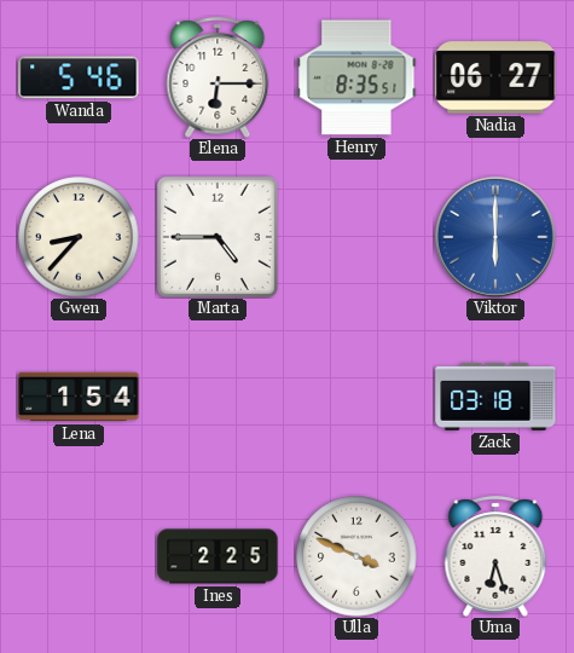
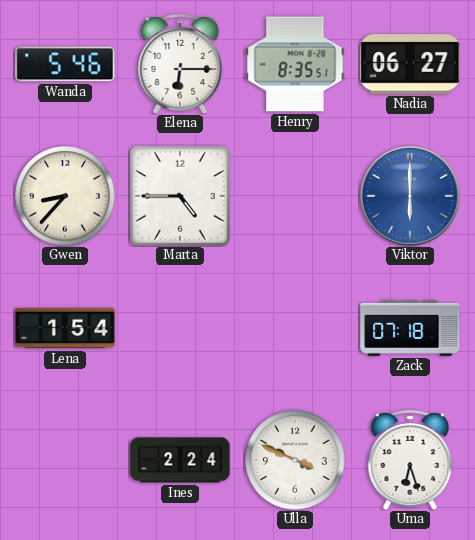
Zack: 03:18 -> 07:18
Ines: 2:25 -> 2:24
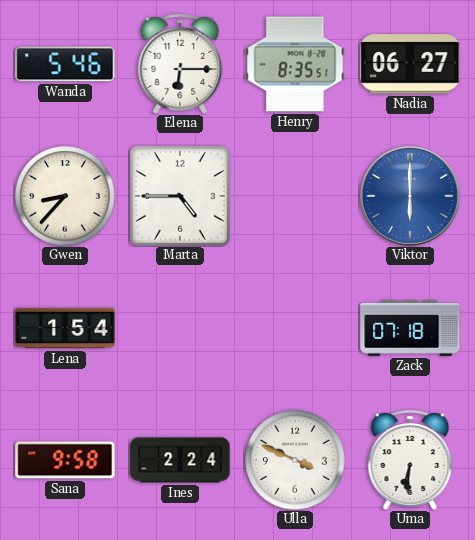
Sana: none -> 9:58
Uma: 6:27 -> 6:31
